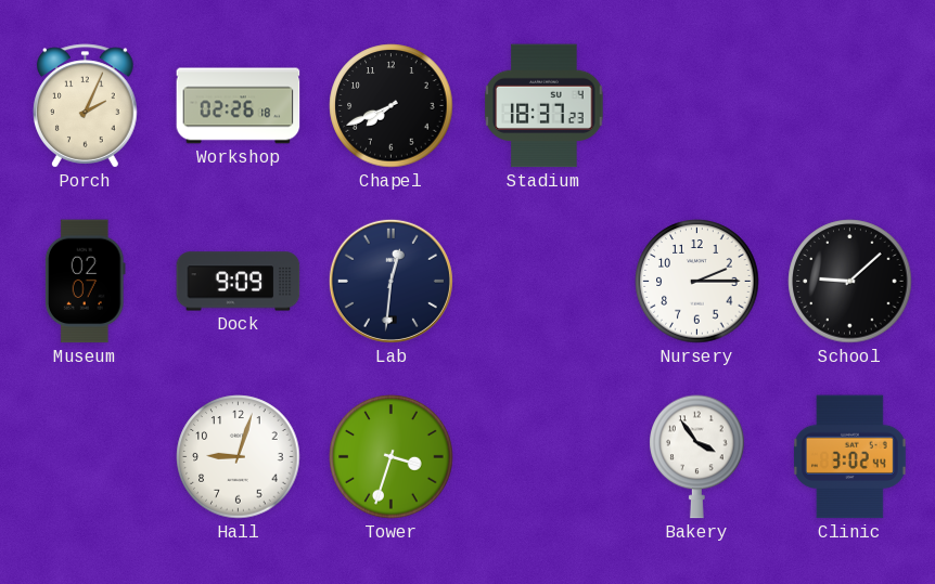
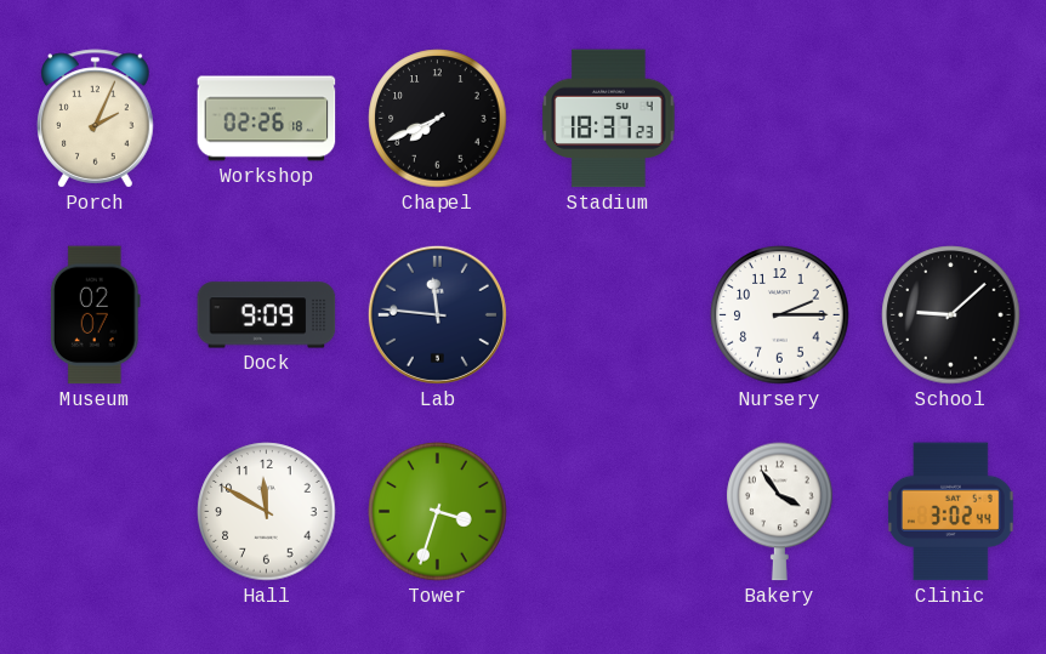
Lab: 12:31 -> 11:46
Hall: 9:03 -> 11:50
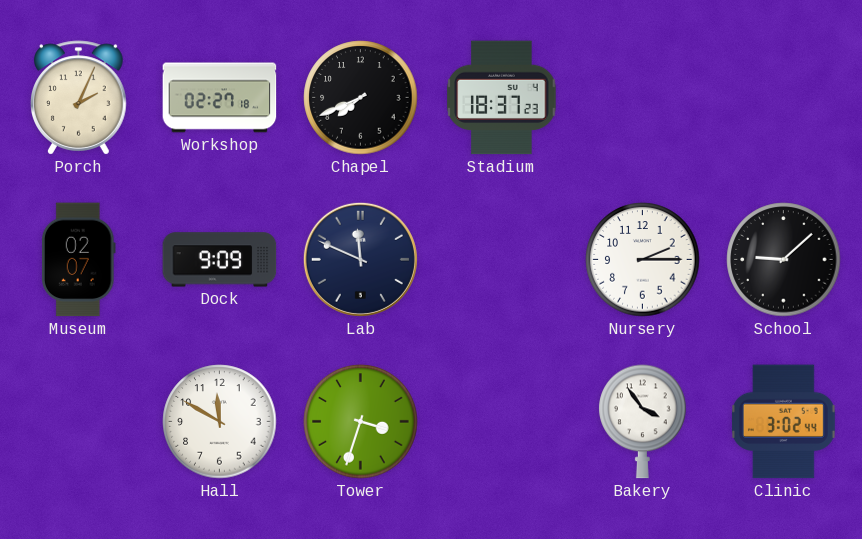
Workshop: 02:26 -> 02:27
Lab: 11:46 -> 11:49
